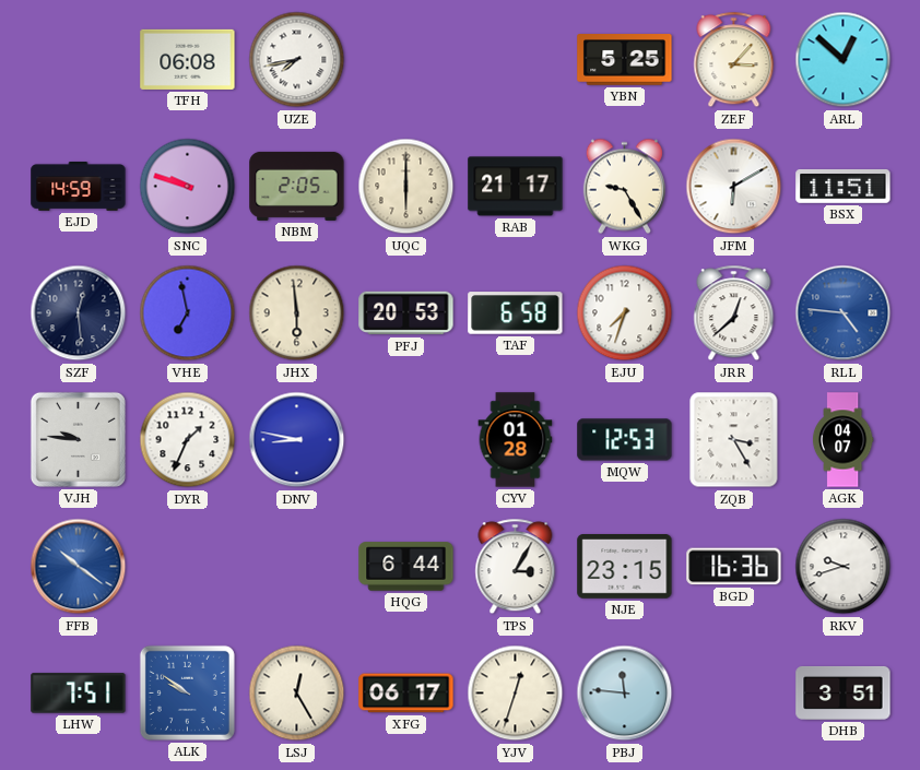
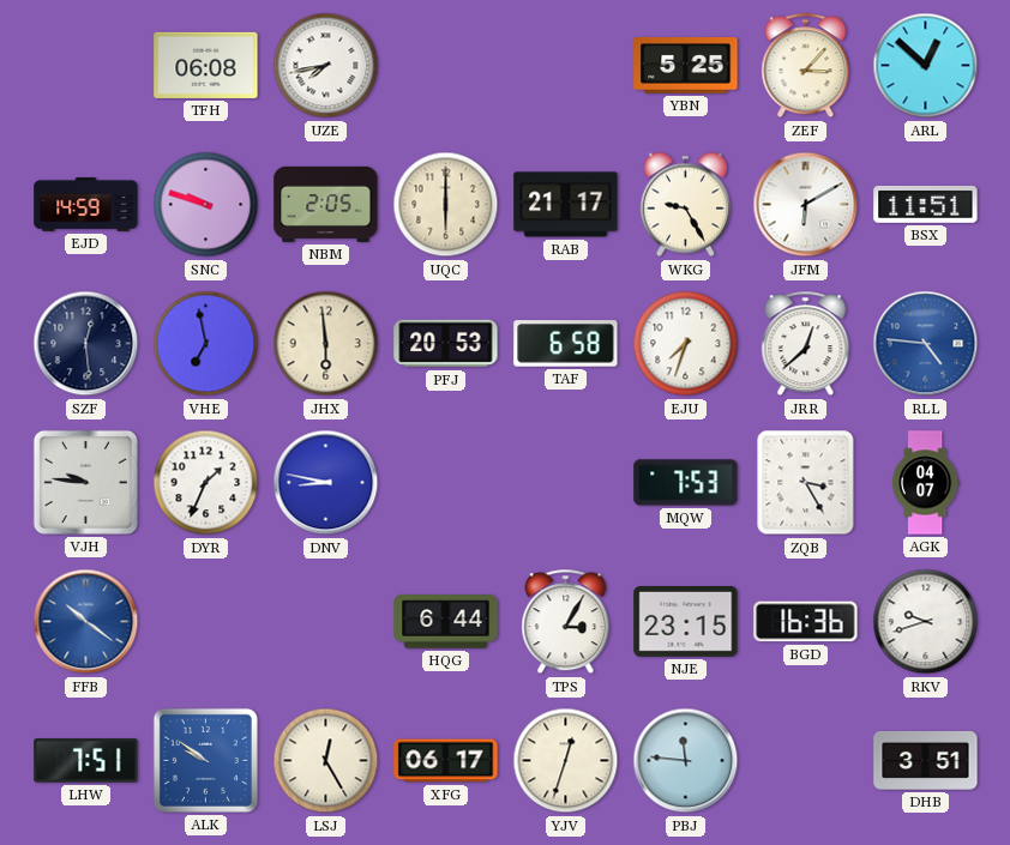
CYV: 01:28 -> none
MQW: 12:53 -> 7:53
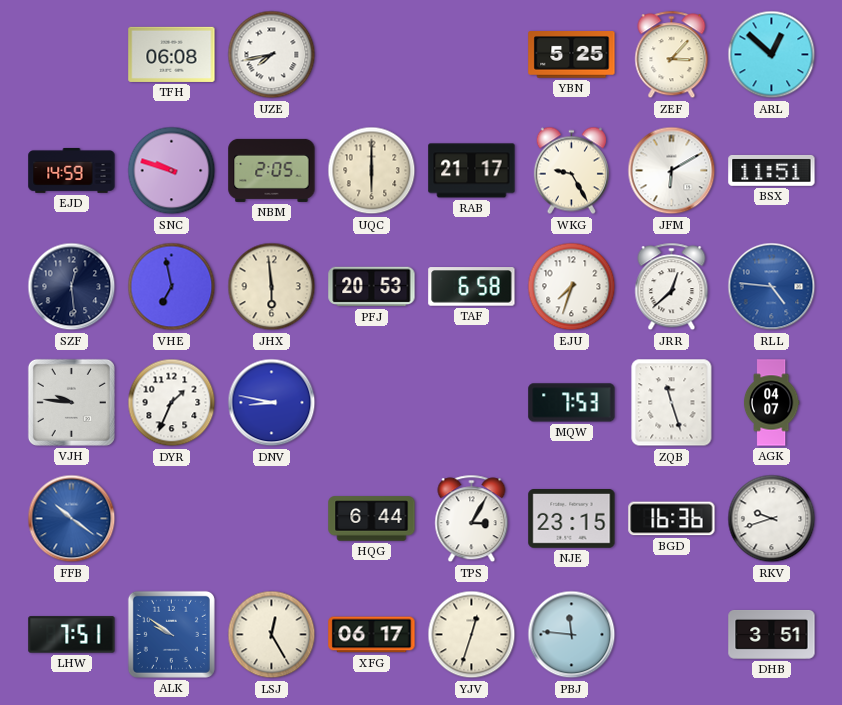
ZQB: 3:25 -> 11:27
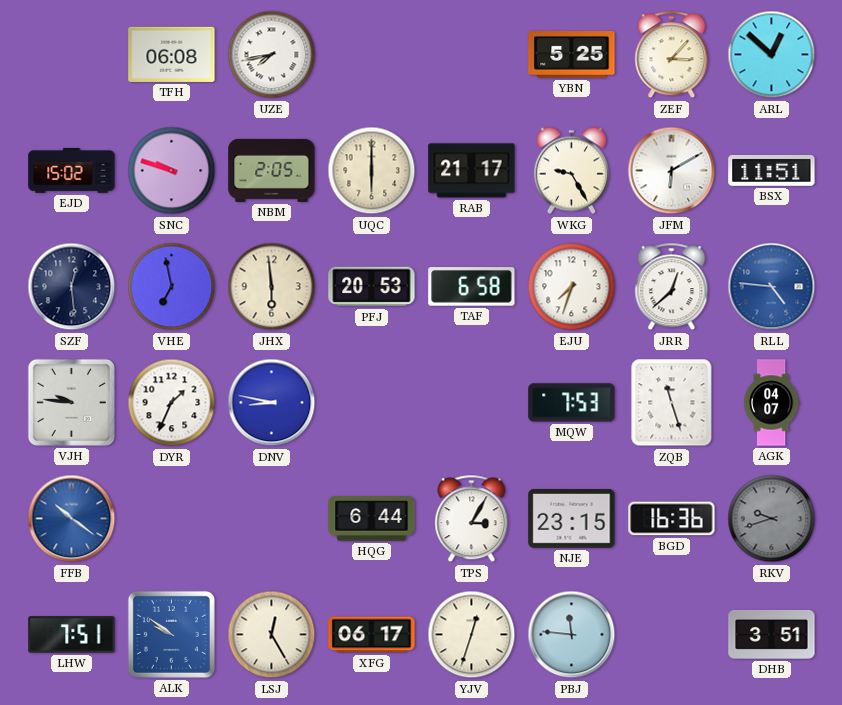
EJD: 14:59 -> 15:02
RKV dial: white -> grey
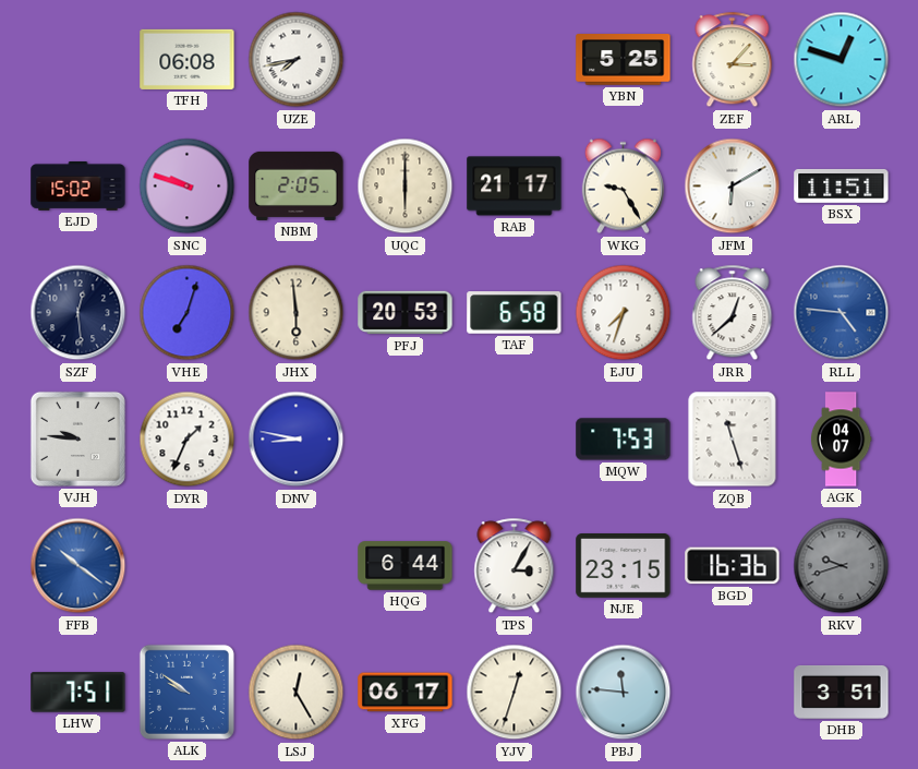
ARL: 12:52 -> 12:48
VHE: 6:58 -> 7:03
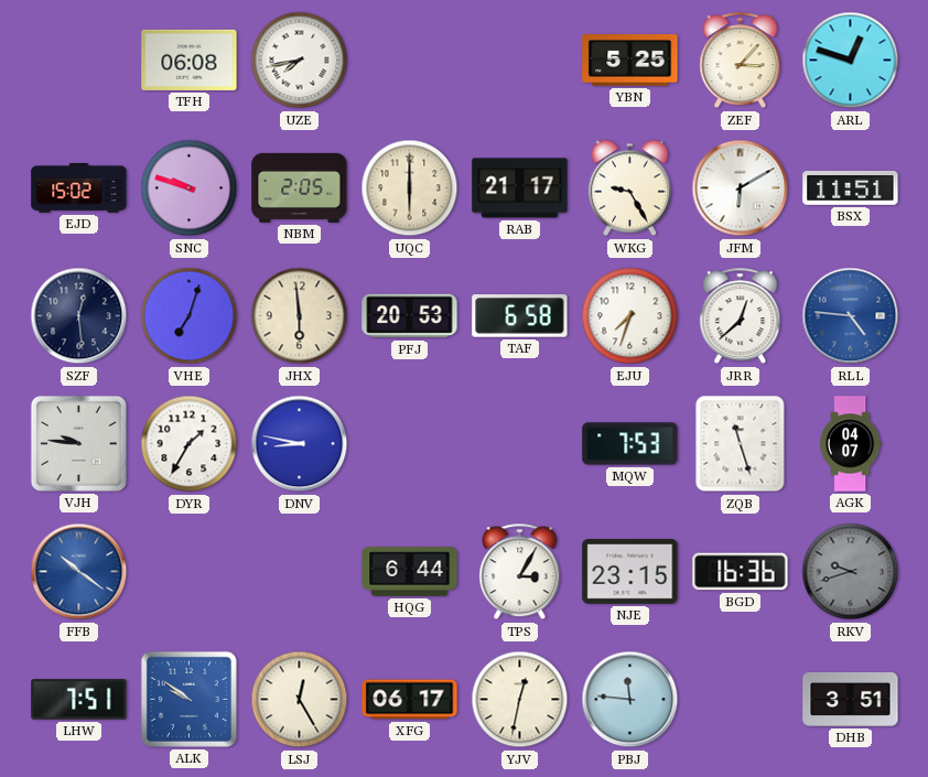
DYR: 1:34 -> 1:35
YJV: 12:33 -> 12:32
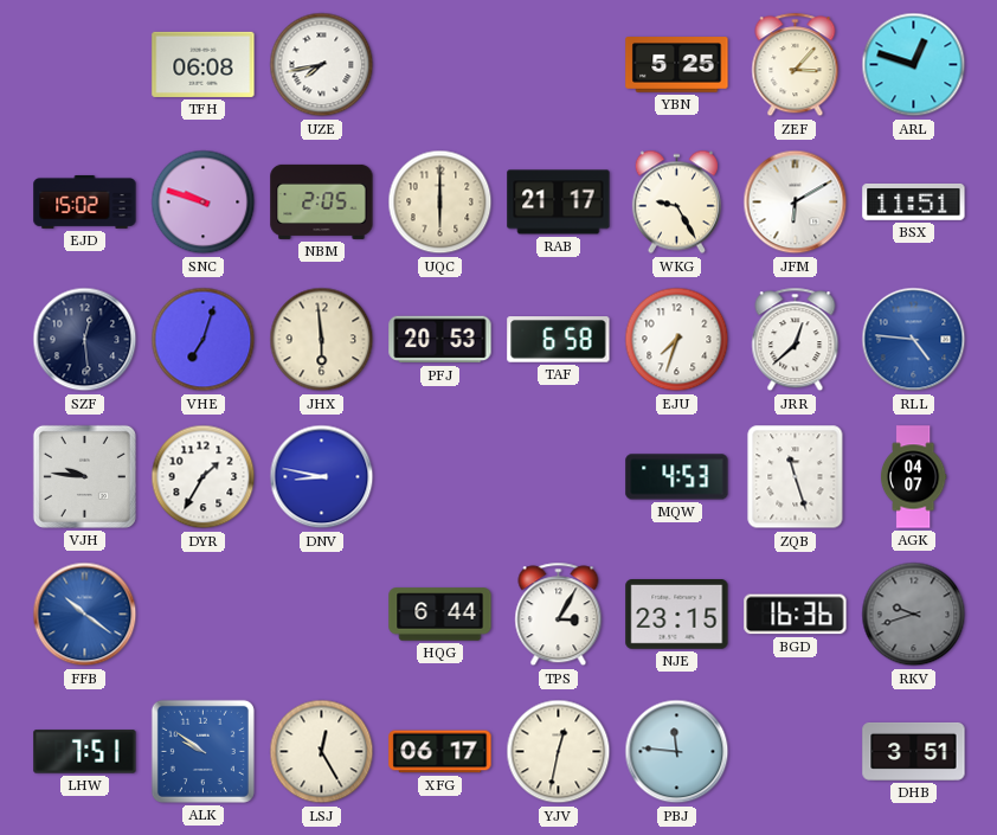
MQW: 7:53 -> 4:53
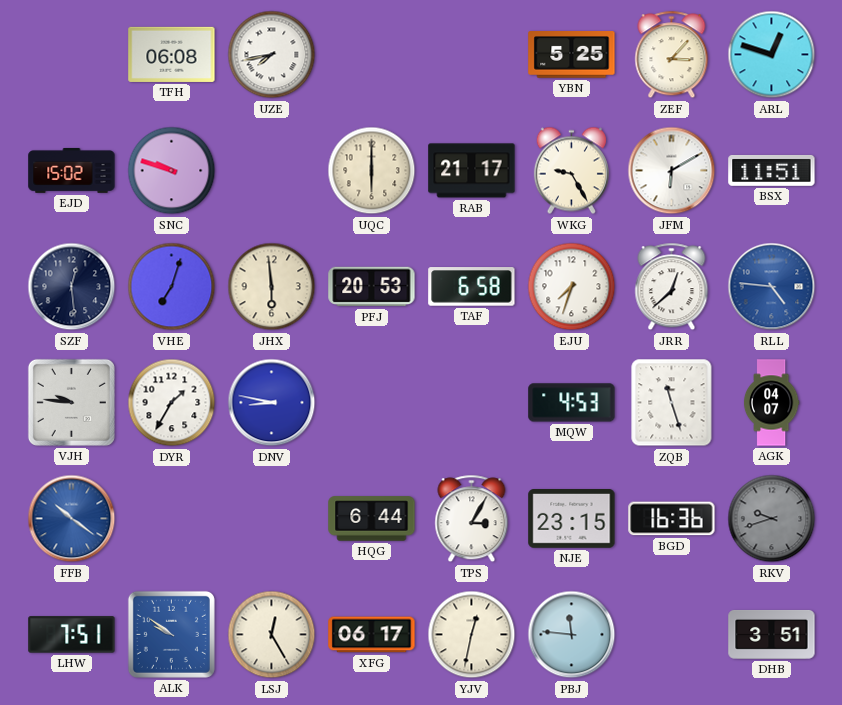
NBM: 2:05 -> none
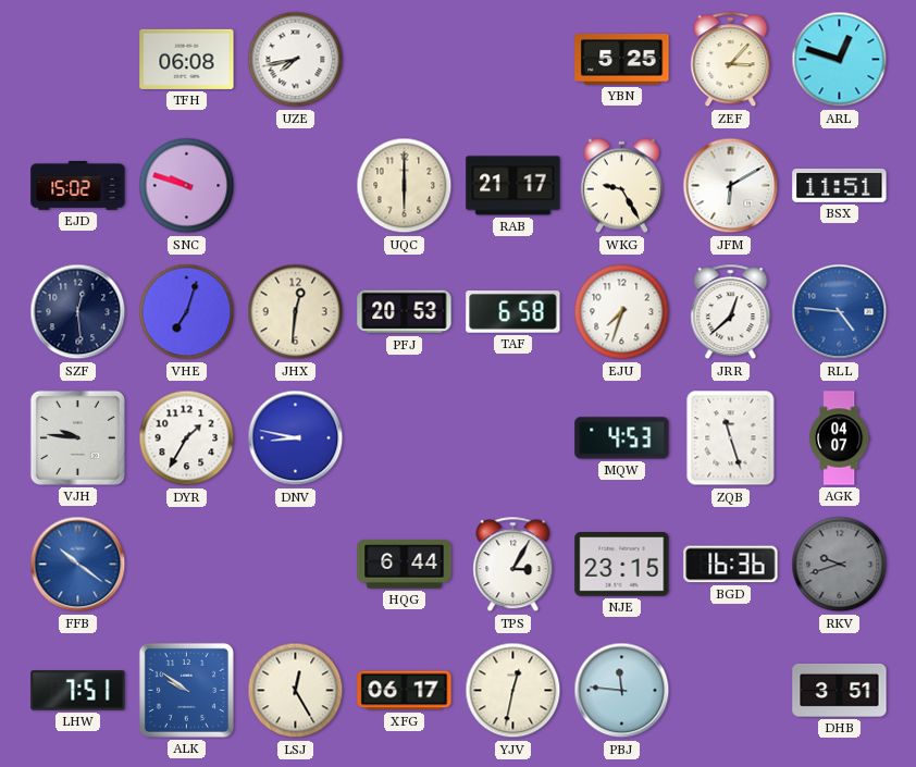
JHX: 5:59 -> 12:31
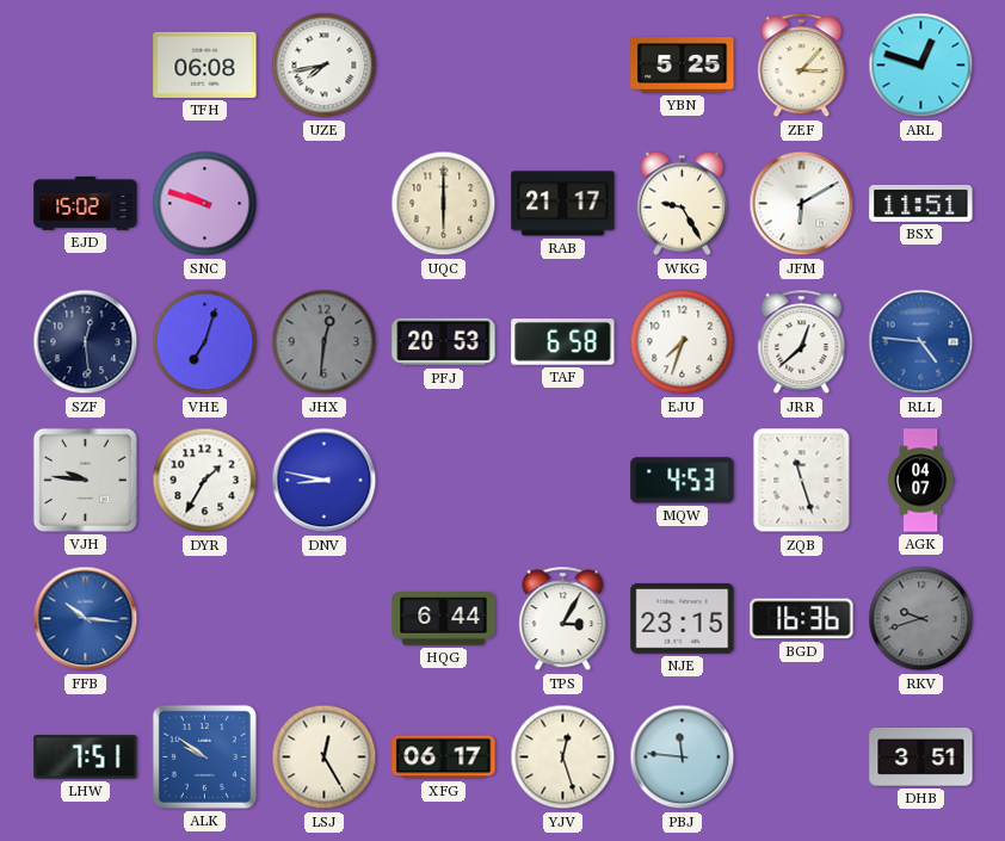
JHX dial: cream -> grey
FFB: 10:21 -> 10:16
YJV: 12:32 -> 12:27
